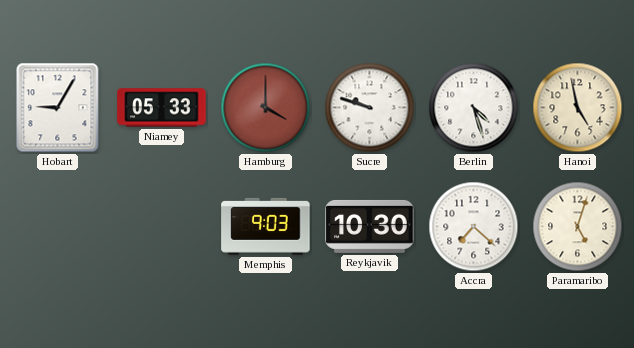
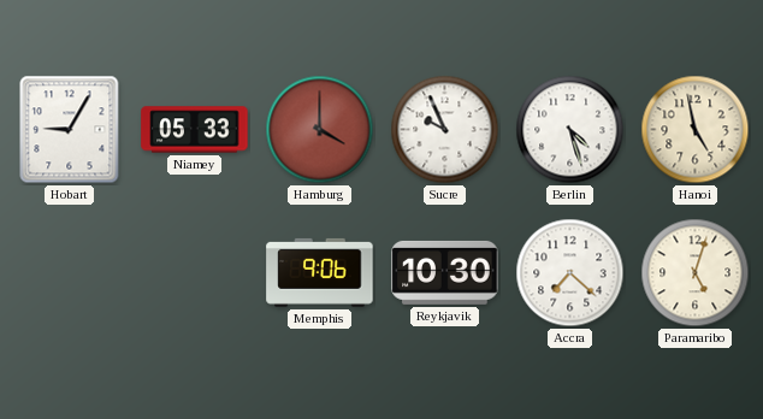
Sucre: 9:48 -> 9:56
Memphis: 9:03 -> 9:06
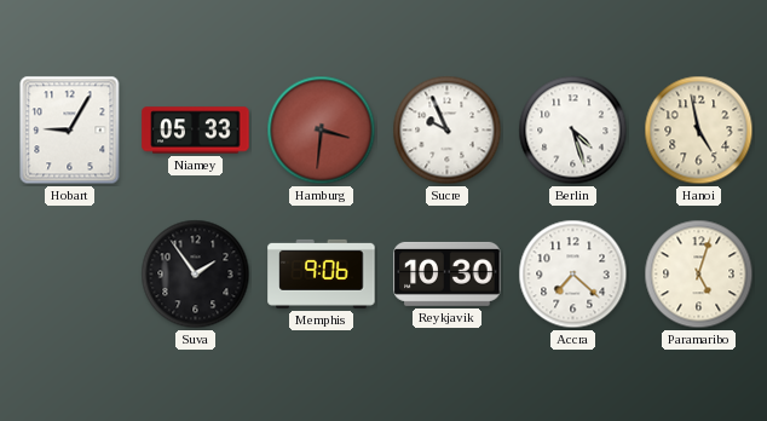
Hamburg: 4:00 -> 3:31
Suva: none -> 1:54
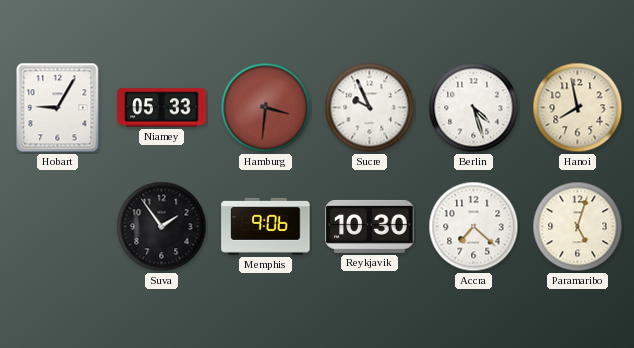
Hanoi: 4:58 -> 7:58
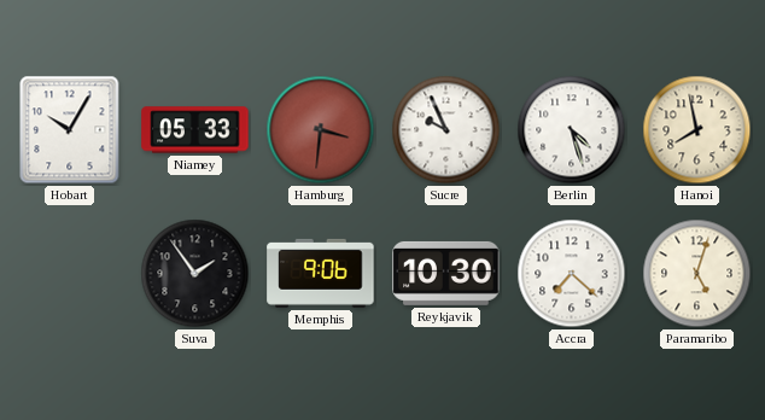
Hobart: 9:05 -> 10:05
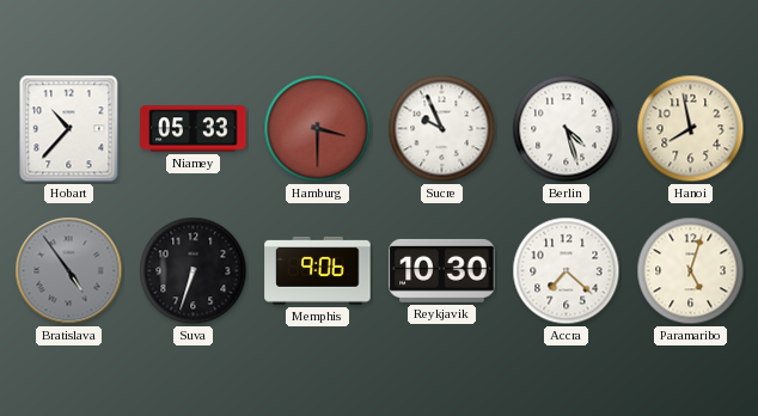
Hobart: 10:05 -> 10:37
Hamburg: 3:31 -> 3:30
Bratislava: none -> 4:54
Suva: 1:54 -> 6:33
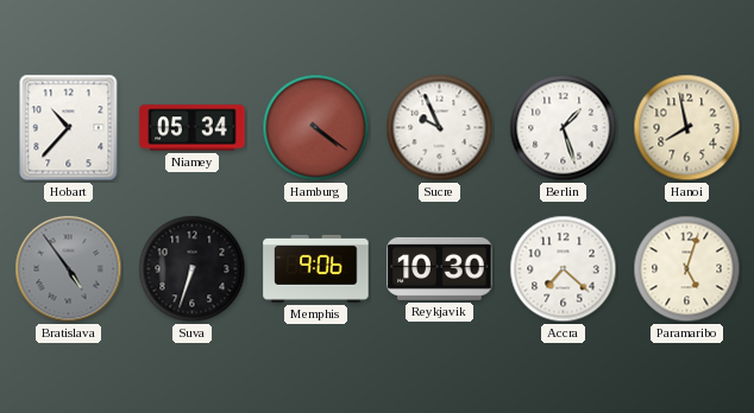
Niamey: 05:33 -> 05:34
Hamburg: 3:30 -> 4:21
Berlin: 4:27 -> 1:27
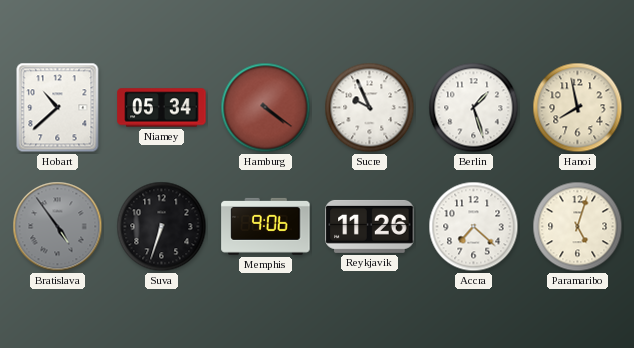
Hobart: 10:37 -> 10:38
Reykjavik: 10:30 -> 11:26
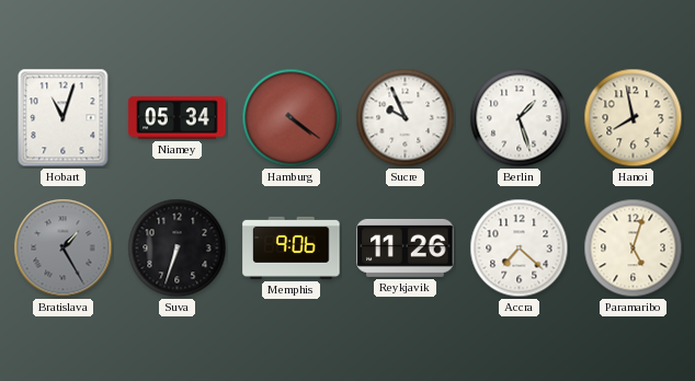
Hobart: 10:38 -> 11:03
Bratislava: 4:54 -> 1:25
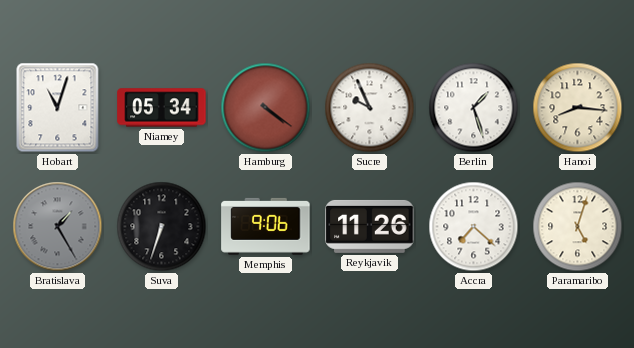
Hanoi: 7:58 -> 8:16
